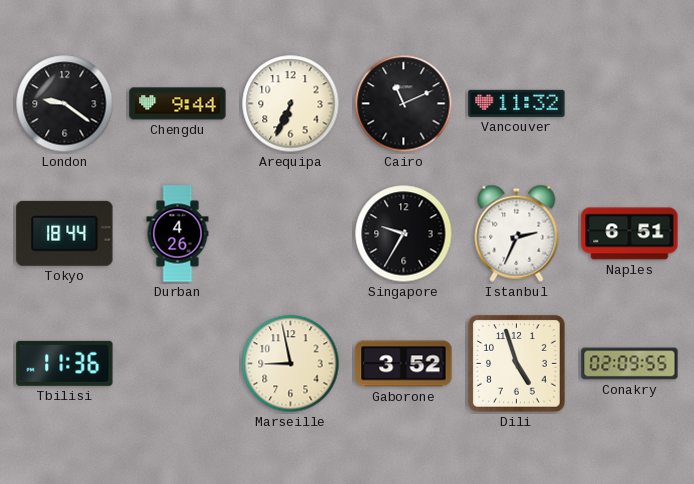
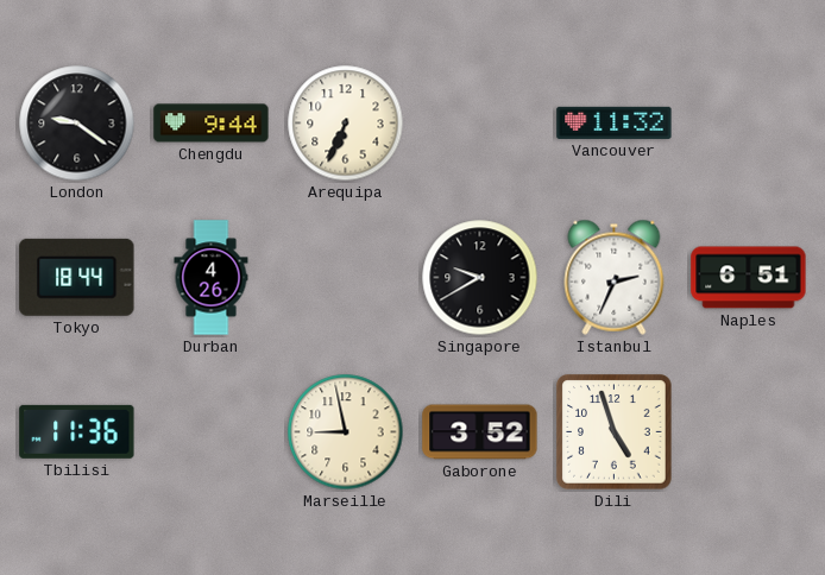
Cairo: 11:11 -> none
Singapore: 9:35 -> 9:40
Conakry: 02:09 -> none
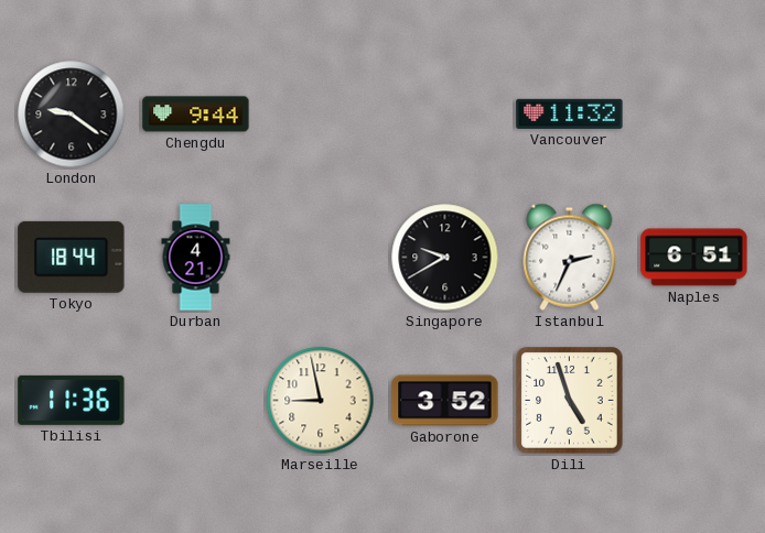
Arequipa: 6:34 -> none
Durban: 4:26 -> 4:21
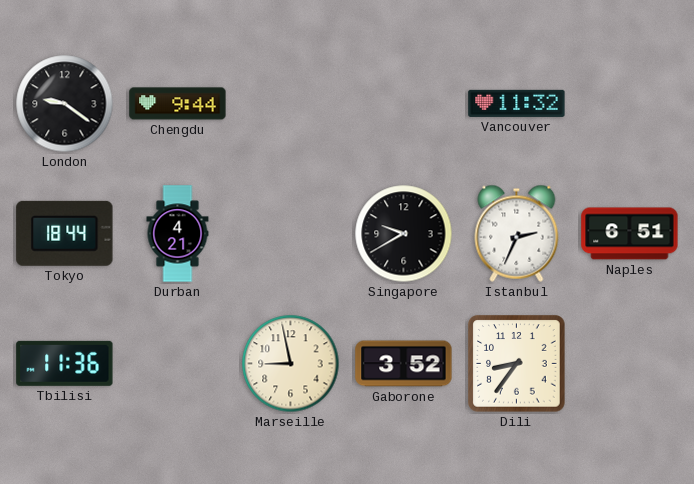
Dili: 4:57 -> 8:36
